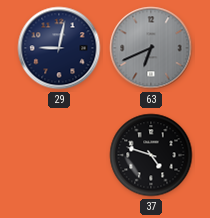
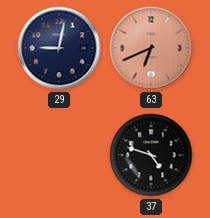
63 dial: grey -> salmon
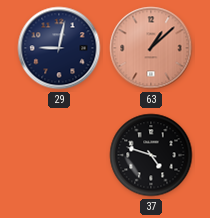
63: 6:41 -> 1:08
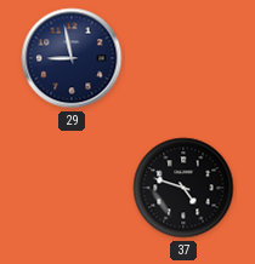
29: 9:02 -> 8:58
63: 1:08 -> none
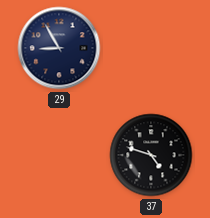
29: 8:58 -> 8:55
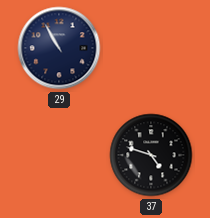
29: 8:55 -> 10:55
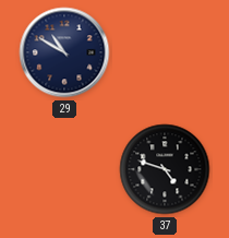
29: 10:55 -> 10:50
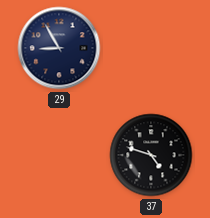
29: 10:50 -> 8:55
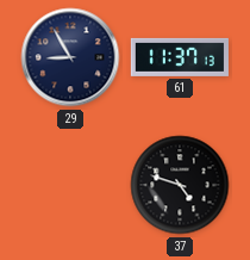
61: none -> 11:37
